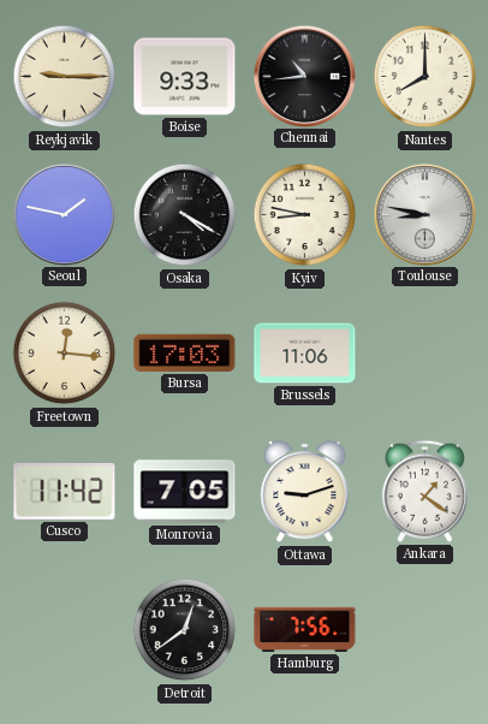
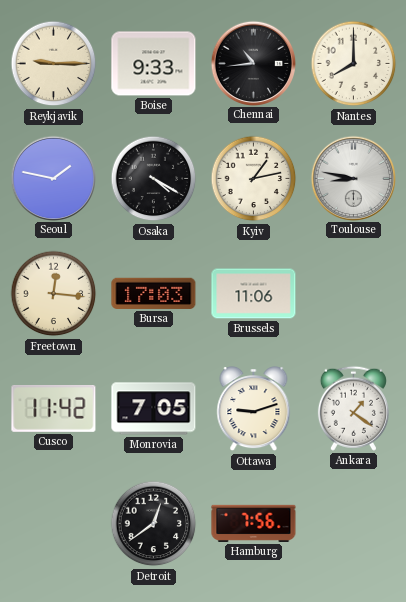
Kyiv: 8:47 -> 1:13
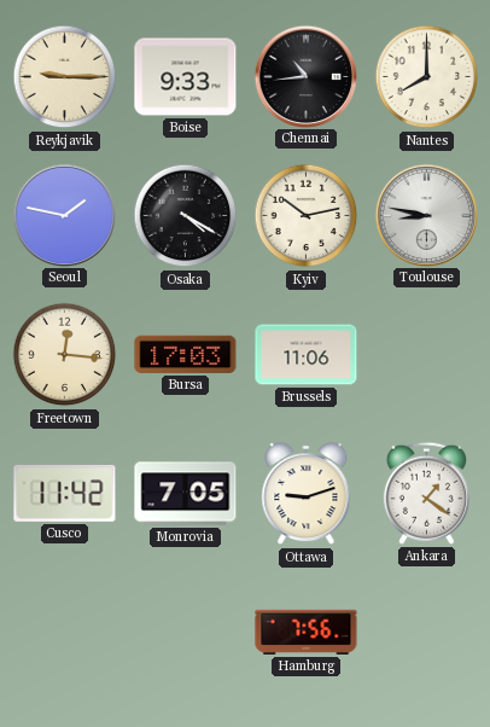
Kyiv: 1:13 -> 10:13
Detroit: 12:39 -> none
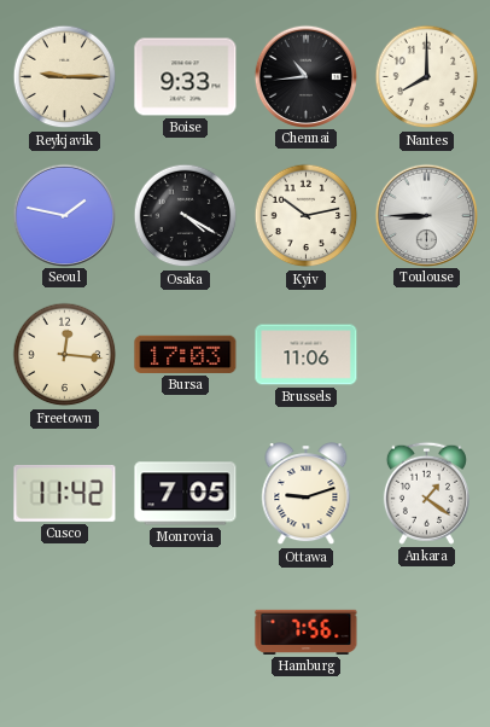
Toulouse: 8:47 -> 8:45
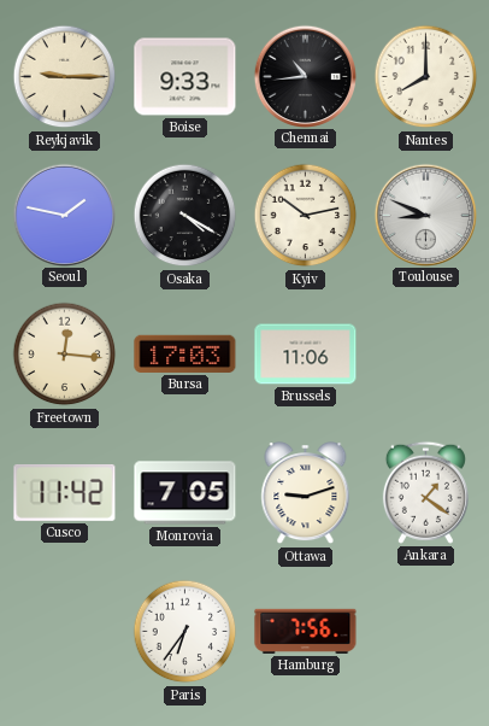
Toulouse: 8:45 -> 8:49
Paris: none -> 6:36
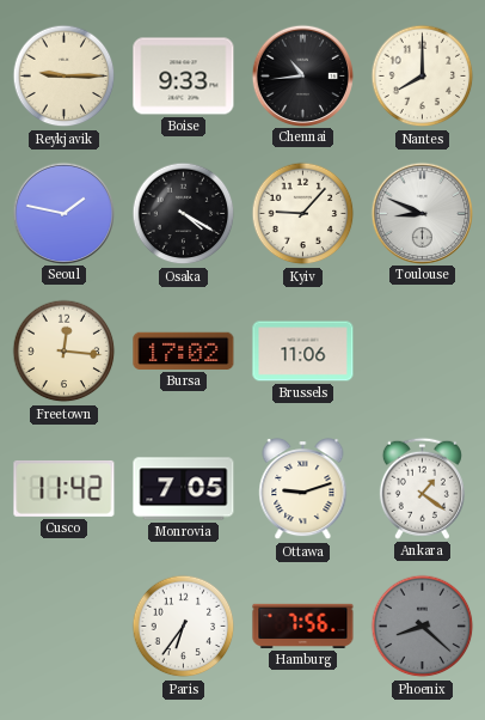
Kyiv: 10:13 -> 9:07
Bursa: 17:03 -> 17:02
Phoenix: none -> 8:22
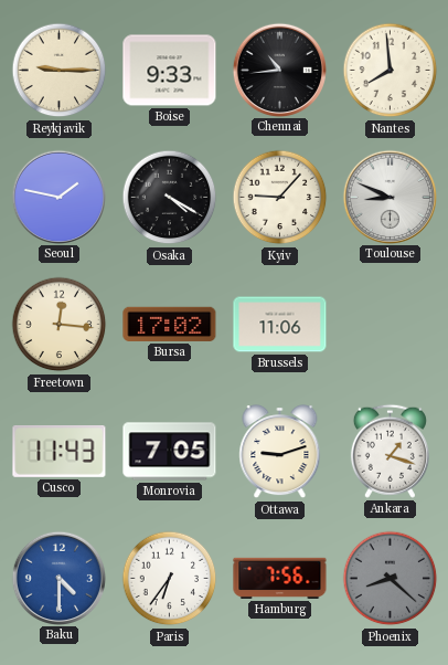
Nantes: 8:00 -> 7:59
Cusco: 11:42 -> 11:43
Ankara: 1:21 -> 1:18
Baku: none -> 4:30
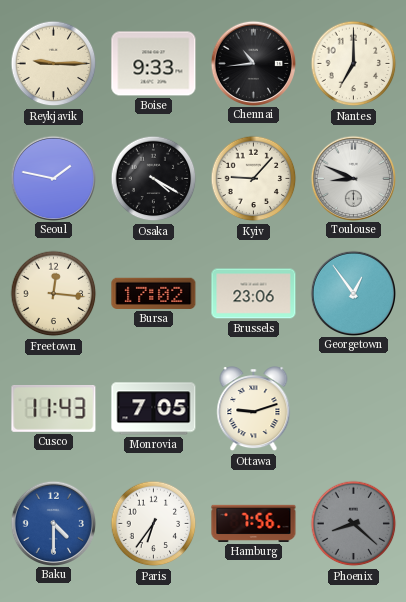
Nantes: 7:59 -> 7:00
Brussels: 11:06 -> 23:06
Georgetown: none -> 12:54
Ankara: 1:18 -> none
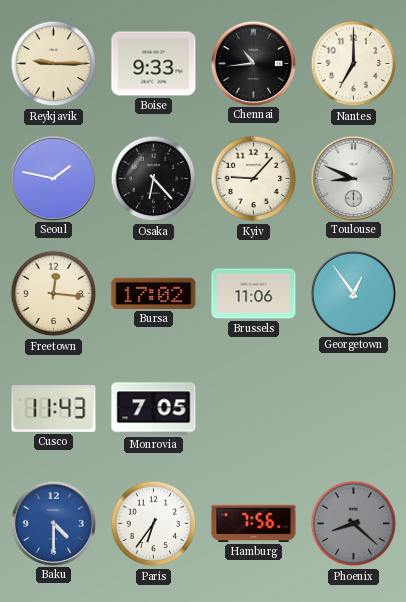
Osaka: 4:20 -> 6:23
Brussels: 23:06 -> 11:06
Ottawa: 9:12 -> none
